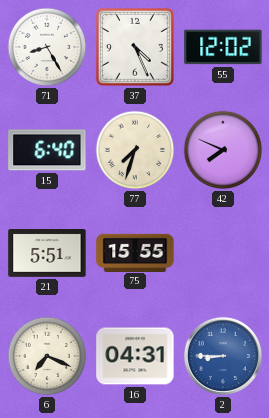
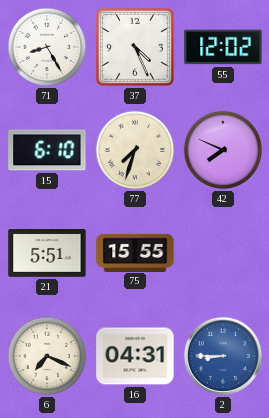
15: 6:40 -> 6:10
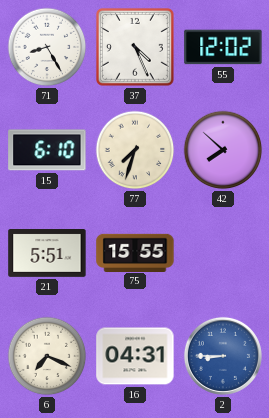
42: 7:49 -> 7:52
